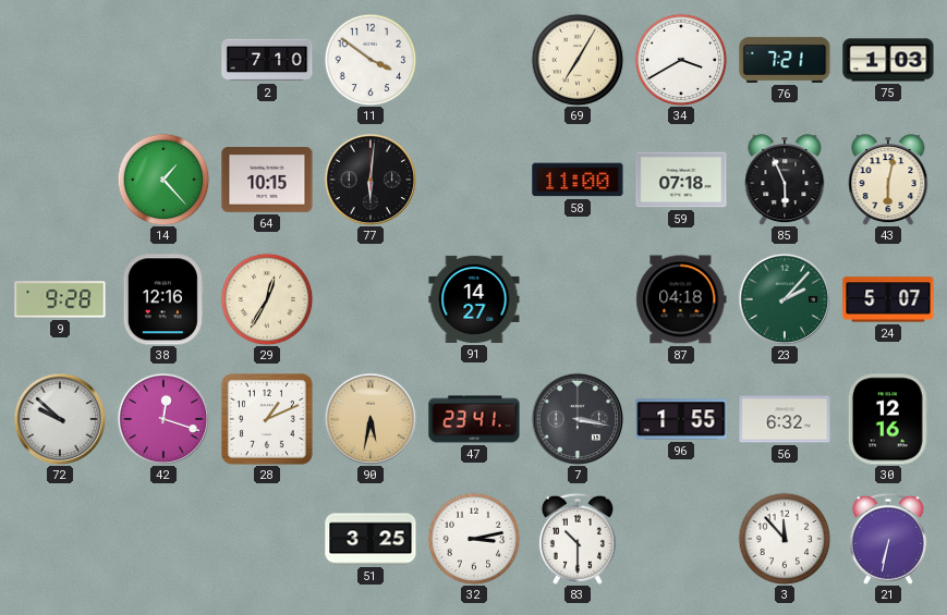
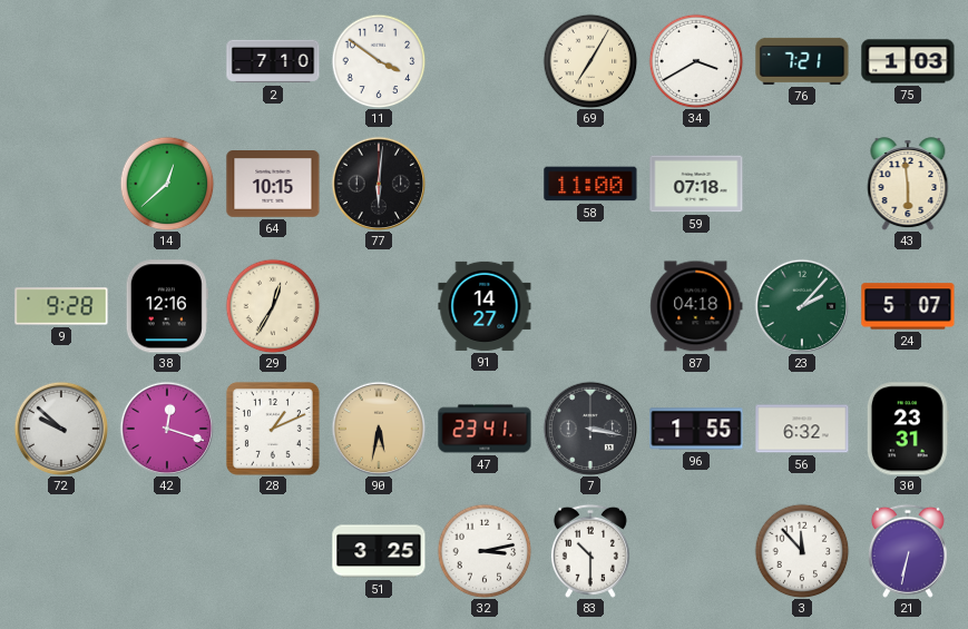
14: 1:23 -> 12:38
85: 5:56 -> none
43: 6:02 -> 5:59
30: 12:16 -> 23:31
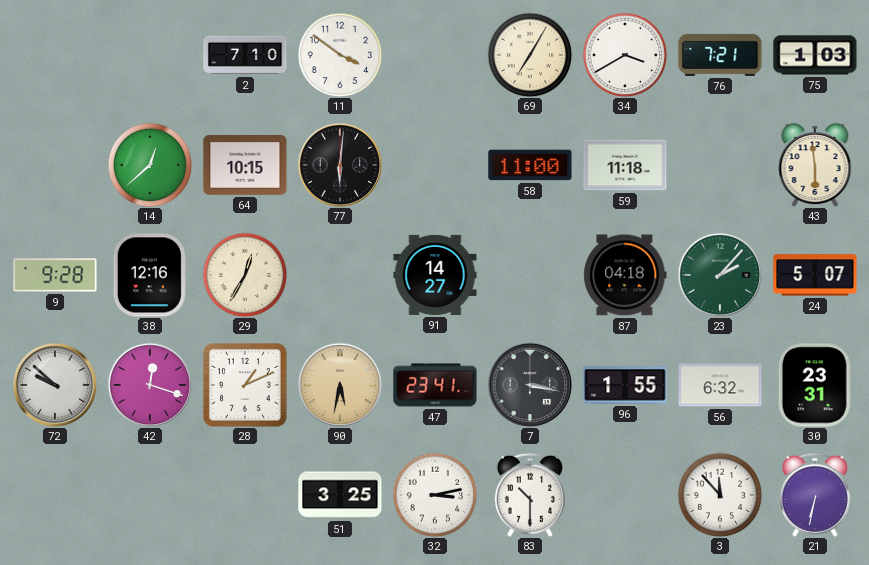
59: 07:18 -> 11:18
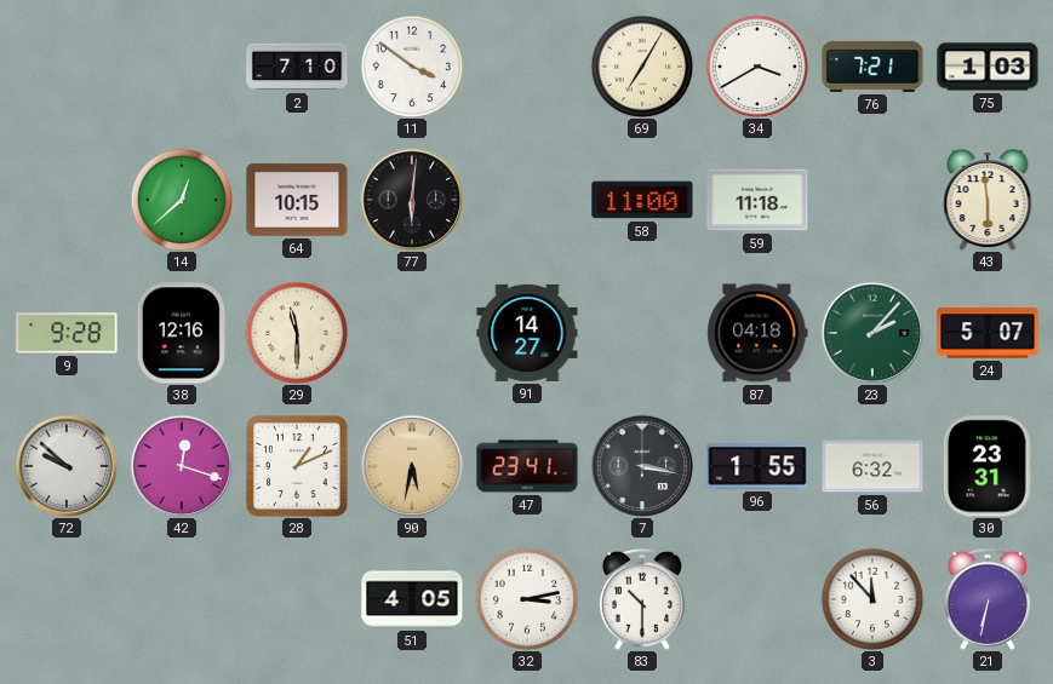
29: 12:35 -> 11:30
51: 3:25 -> 4:05
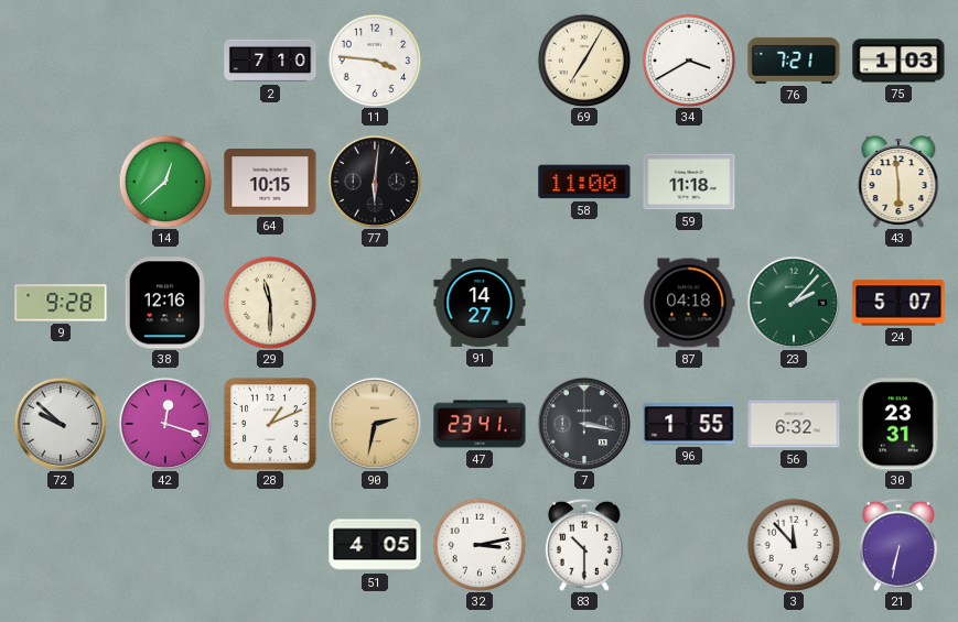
11: 3:51 -> 3:46
90: 5:32 -> 2:32
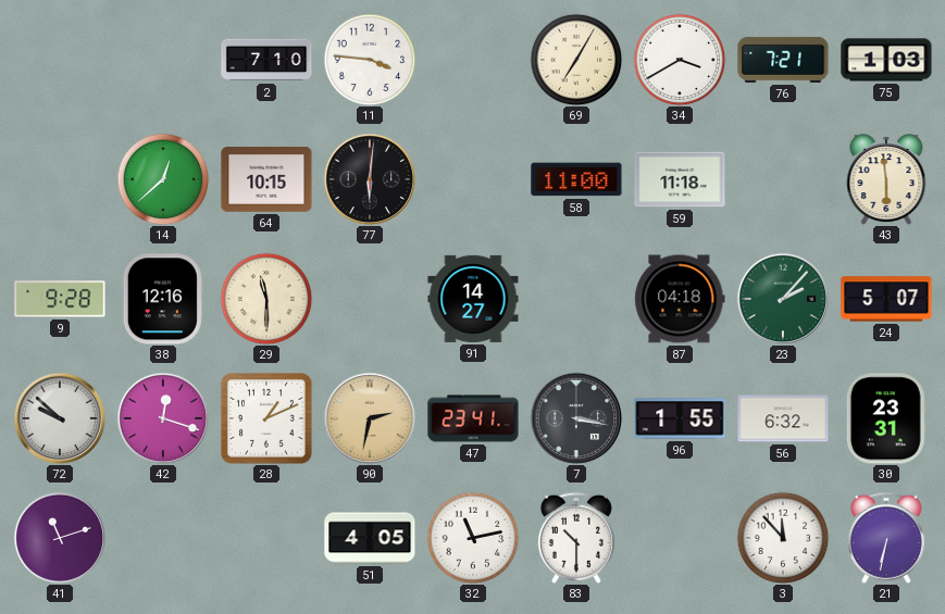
41: none -> 11:12
32: 3:13 -> 11:13
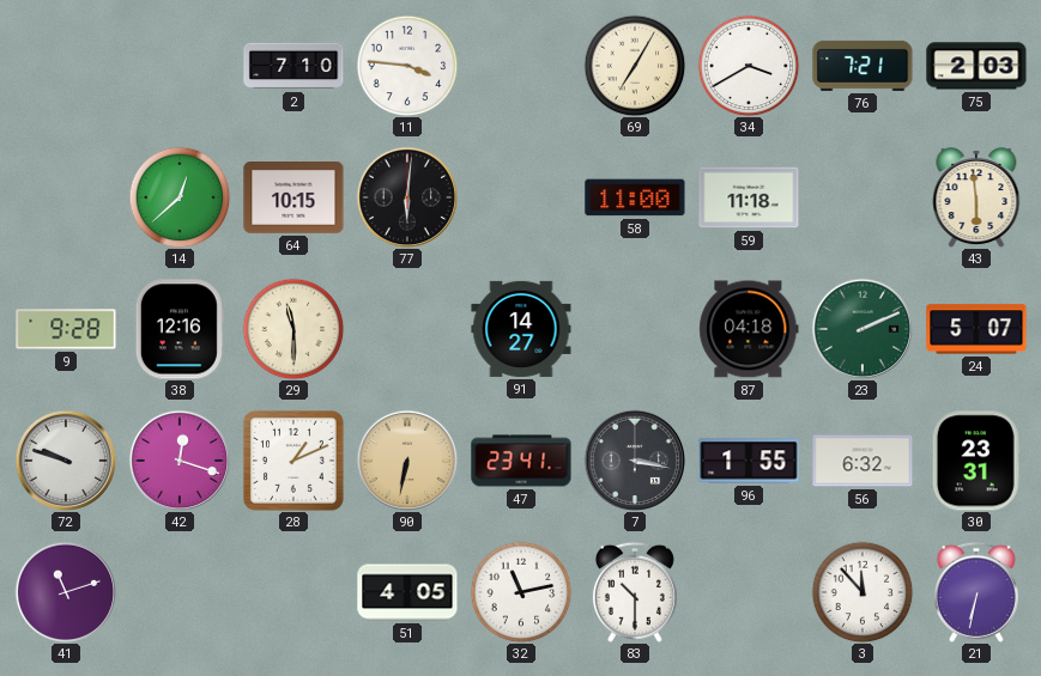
75: 1:03 -> 2:03
23: 2:07 -> 2:11
72: 9:52 -> 9:48
90: 2:32 -> 6:32
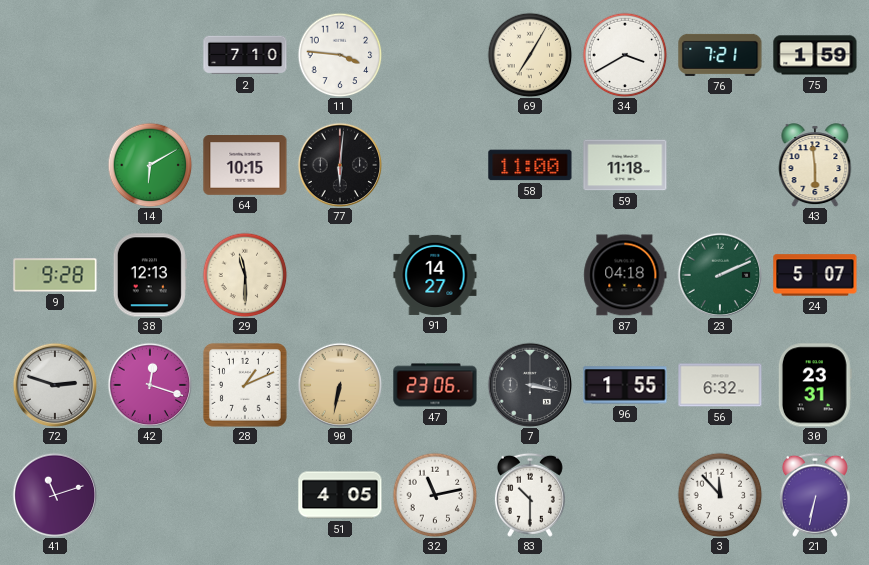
75: 2:03 -> 1:59
14: 12:38 -> 6:10
38: 12:16 -> 12:13
72: 9:48 -> 2:48
47: 23:41 -> 23:06
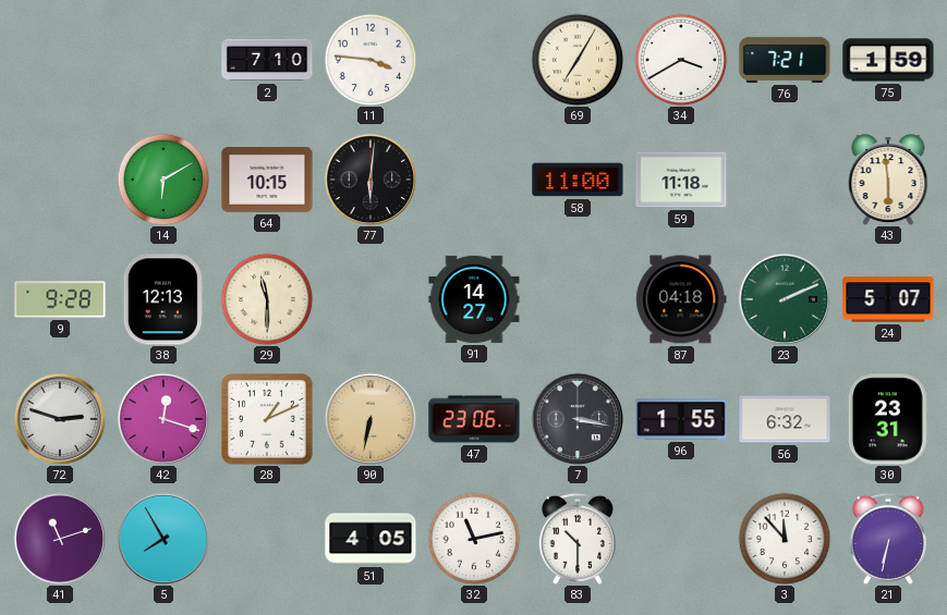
5: none -> 7:55
